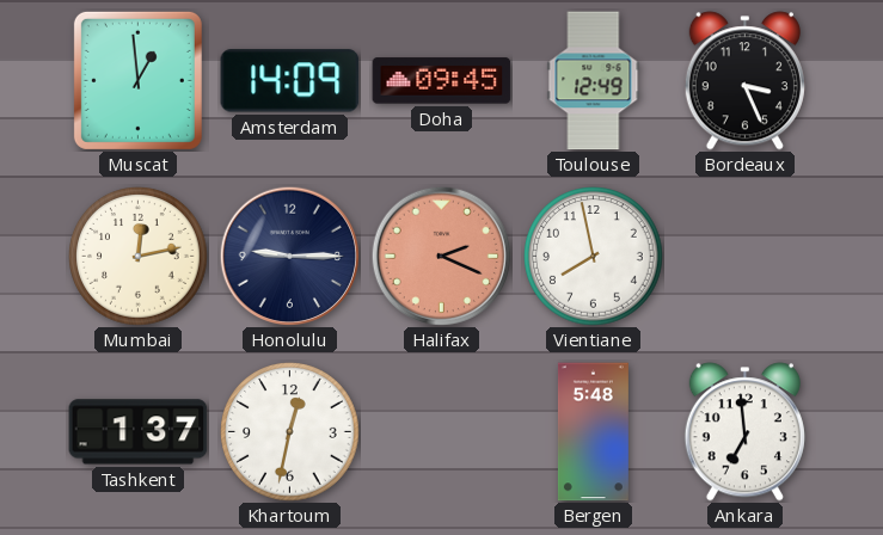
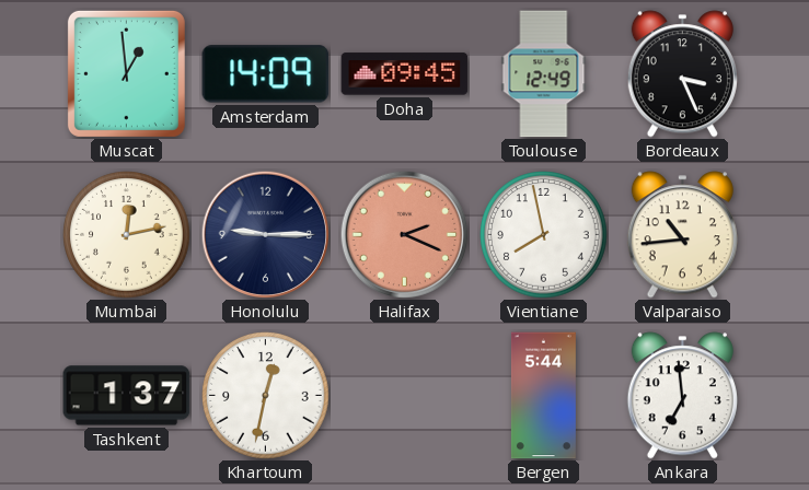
Valparaiso: none -> 10:44
Bergen: 5:48 -> 5:44
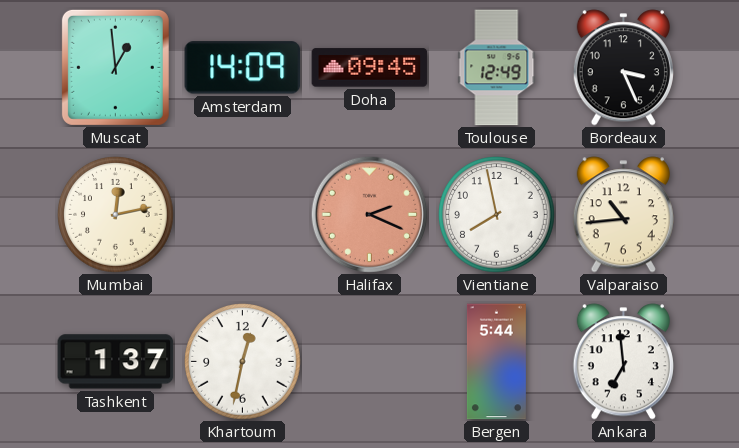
Honolulu: 9:15 -> none
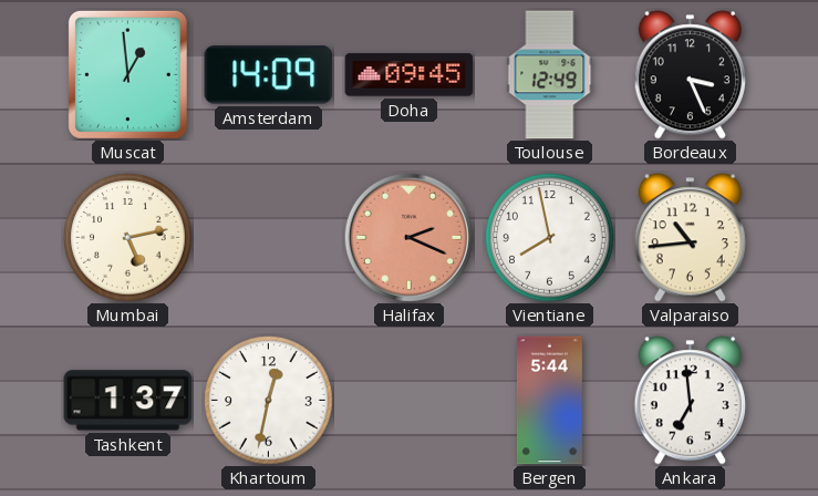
Mumbai: 12:13 -> 5:13
